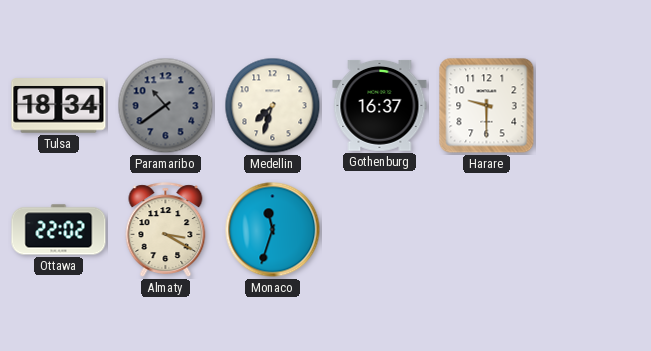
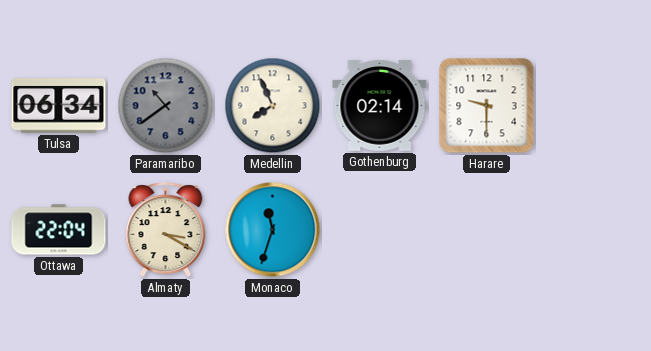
Tulsa: 18:34 -> 06:34
Medellin: 7:33 -> 7:56
Gothenburg: 16:37 -> 02:14
Ottawa: 22:02 -> 22:04
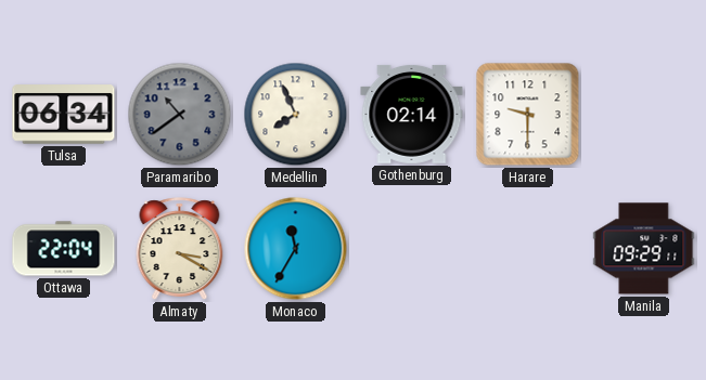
Monaco: 11:33 -> 11:35
Manila: none -> 09:29
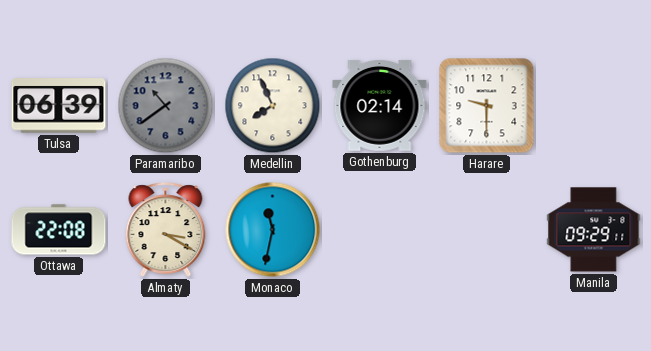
Tulsa: 06:34 -> 06:39
Ottawa: 22:04 -> 22:08
Monaco: 11:35 -> 11:32
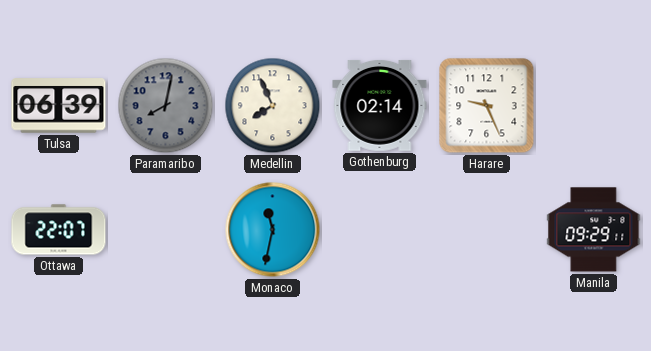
Paramaribo: 10:39 -> 8:02
Harare: 9:30 -> 9:26
Ottawa: 22:08 -> 22:07
Almaty: 3:20 -> none
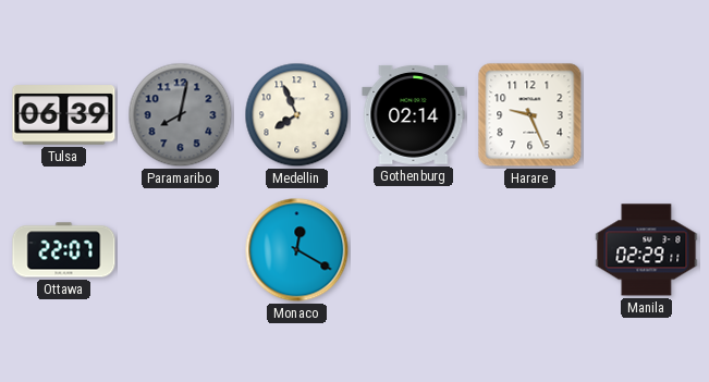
Monaco: 11:32 -> 12:20
Manila: 09:29 -> 02:29
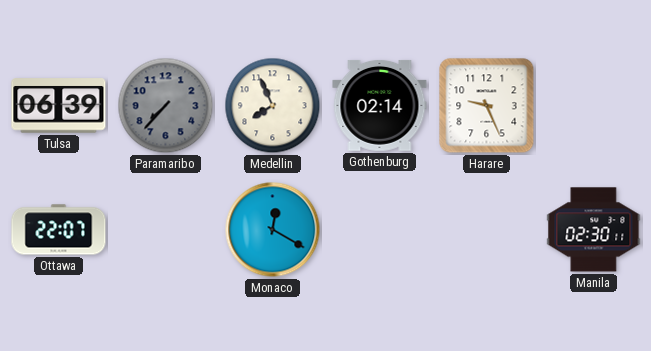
Paramaribo: 8:02 -> 7:37
Manila: 02:29 -> 02:30
